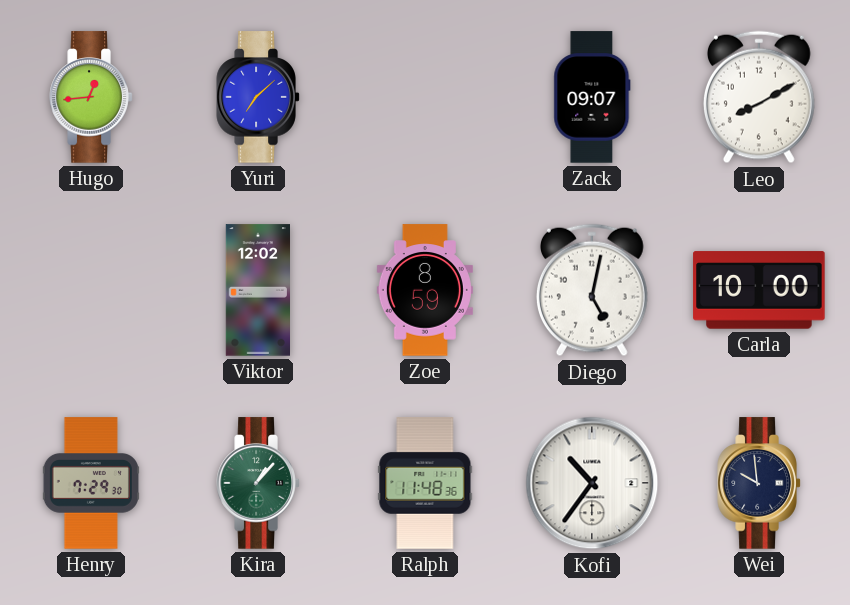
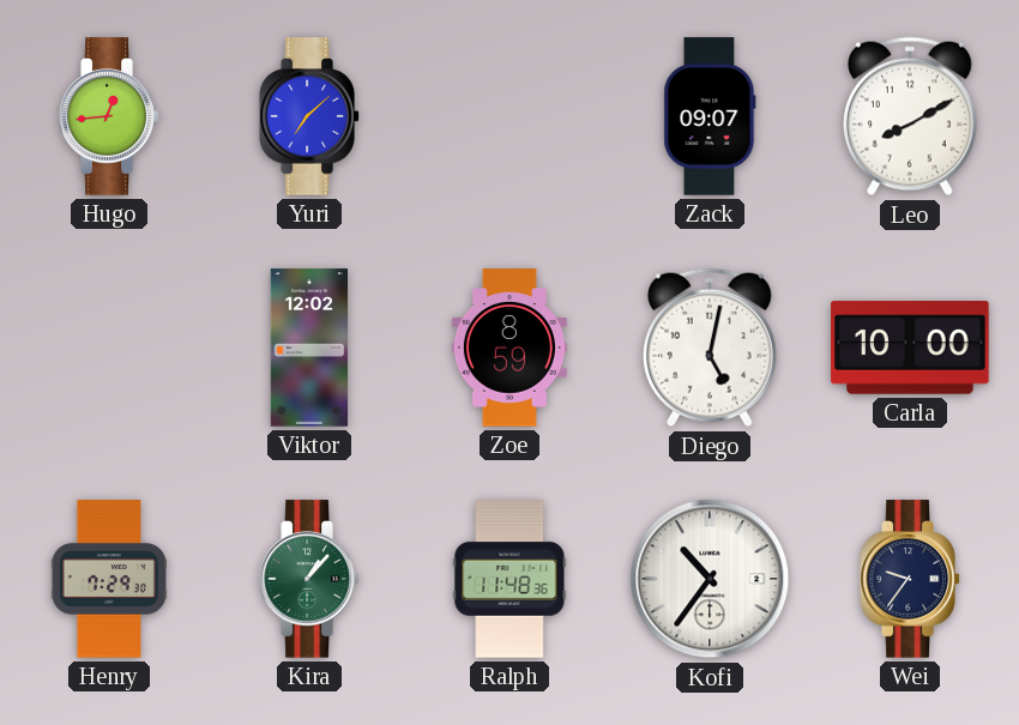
Wei: 9:59 -> 9:36
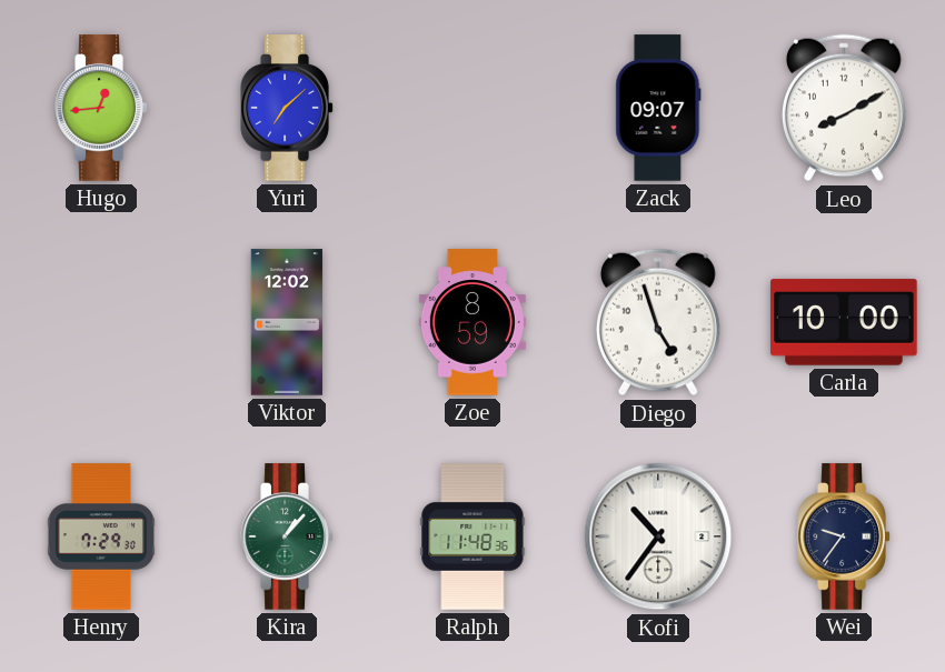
Diego: 5:02 -> 4:57
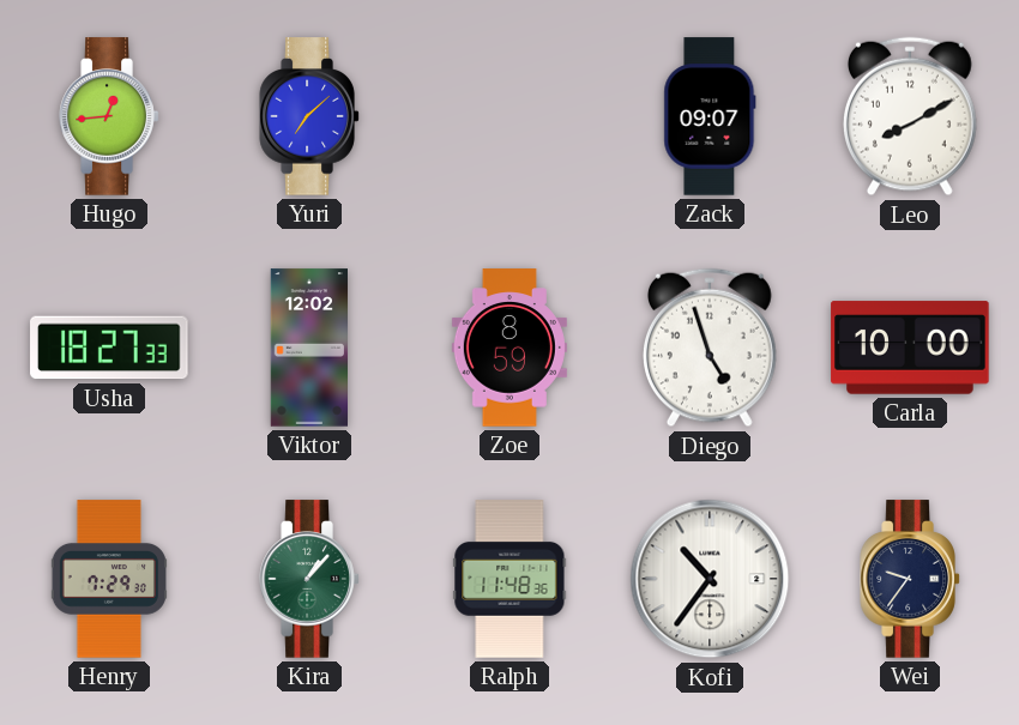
Usha: none -> 18:27
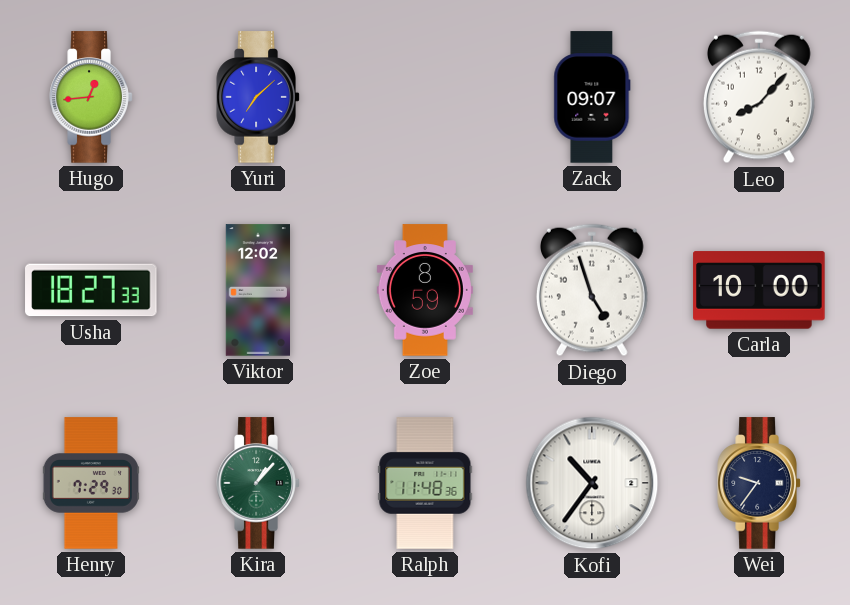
Leo: 8:10 -> 8:07
